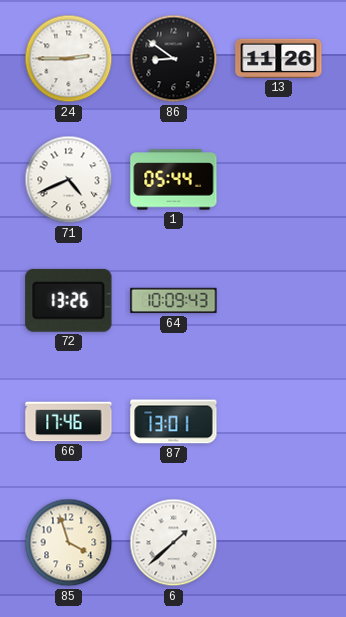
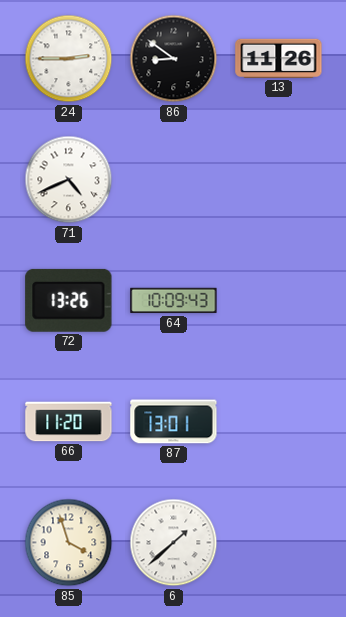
1: 05:44 -> none
66: 17:46 -> 11:20
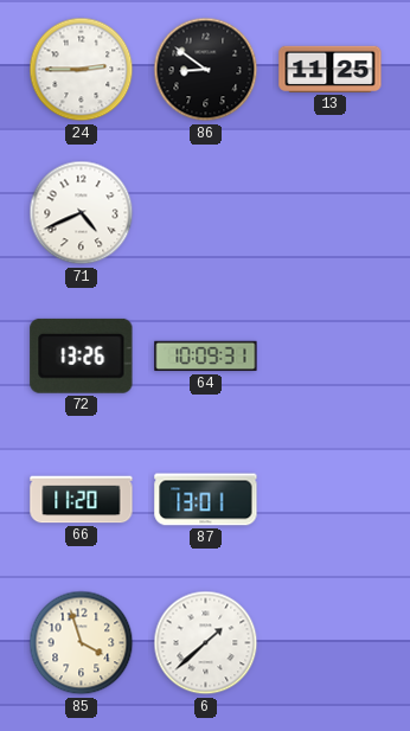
13: 11:26 -> 11:25
64: 10:09:43 -> 10:09:31
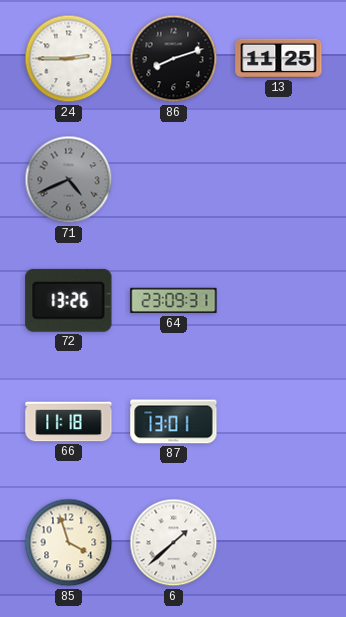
86: 8:51 -> 8:12
71 dial: white -> grey
64: 10:09 -> 23:09
66: 11:20 -> 11:18
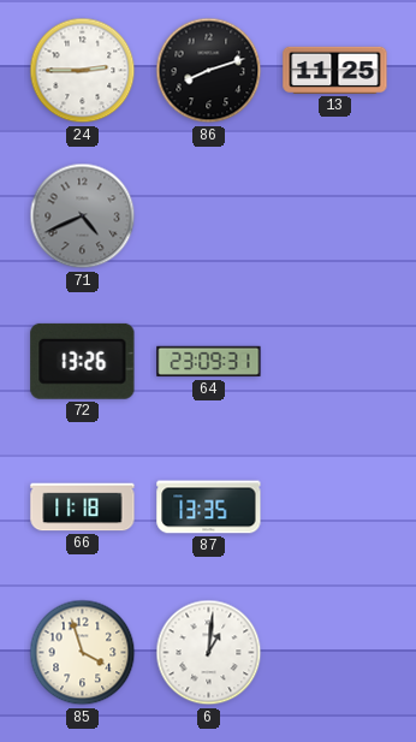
87: 13:01 -> 13:35
6: 1:38 -> 1:01
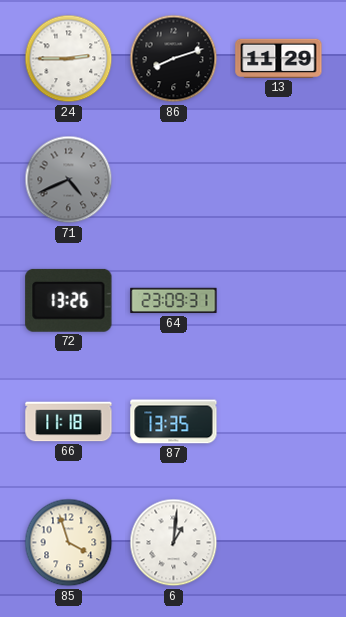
13: 11:25 -> 11:29
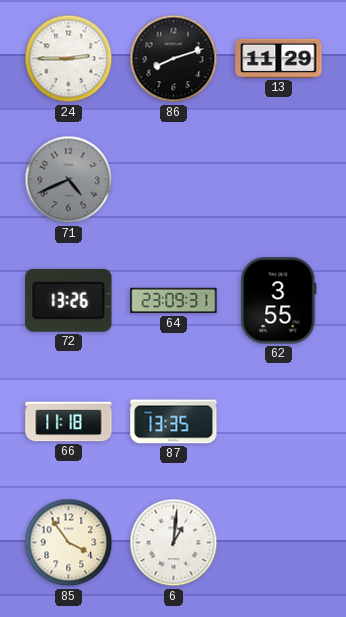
62: none -> 3:55
85: 3:57 -> 3:54
